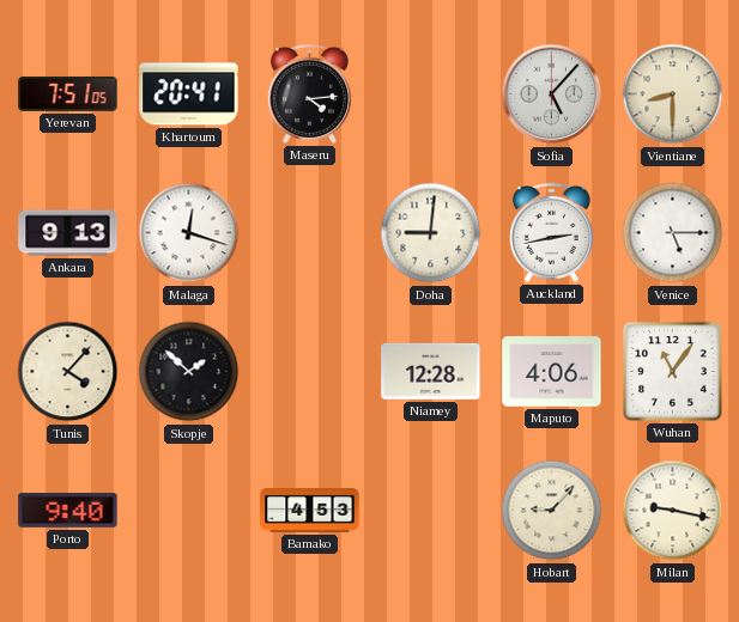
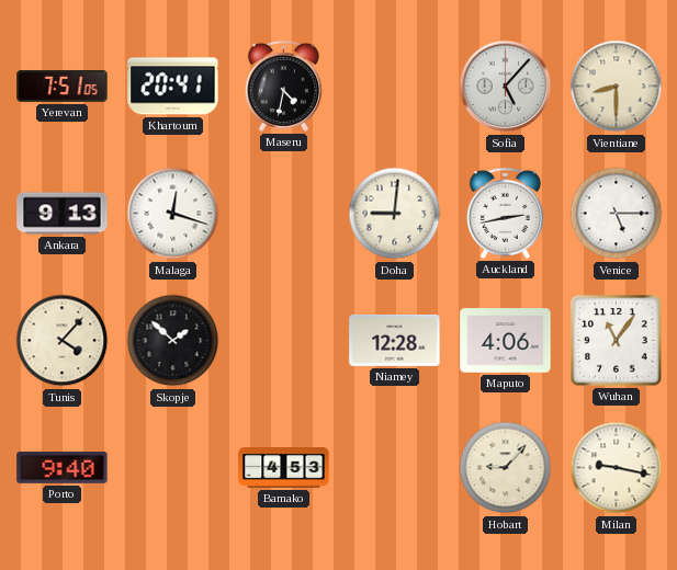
Maseru: 4:14 -> 4:32
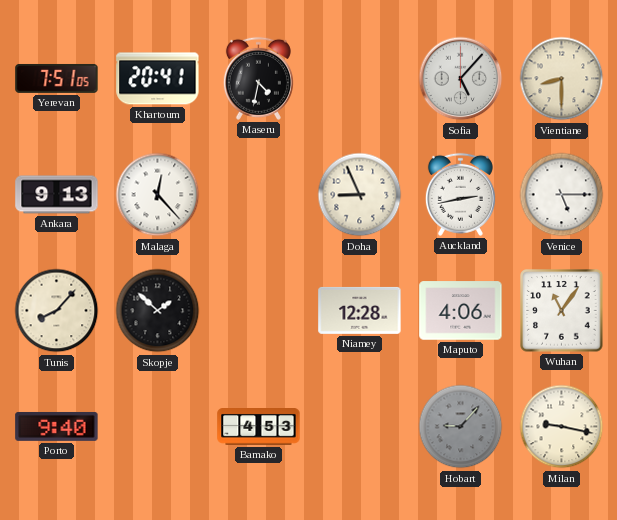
Malaga: 12:18 -> 12:23
Doha: 9:01 -> 8:56
Tunis: 4:07 -> 8:07
Hobart dial: cream -> grey
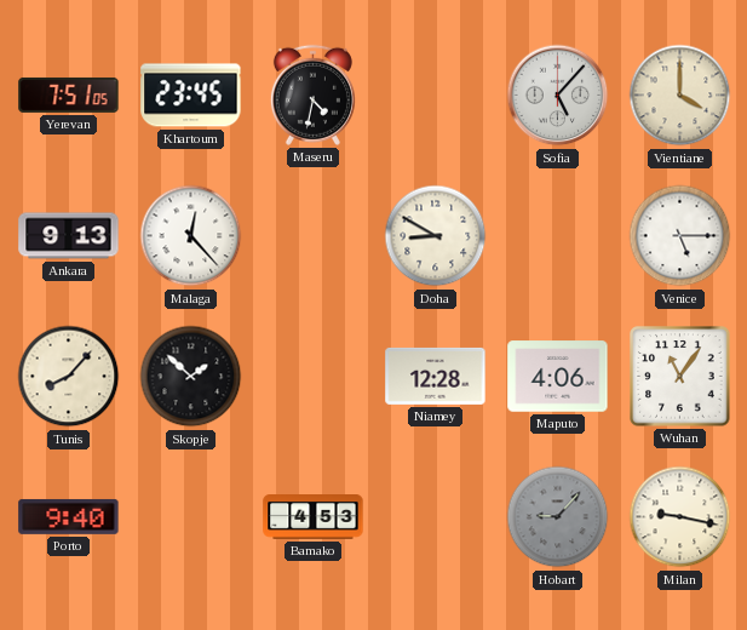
Khartoum: 20:41 -> 23:45
Vientiane: 8:30 -> 4:00
Doha: 8:56 -> 8:50
Auckland: 2:43 -> none
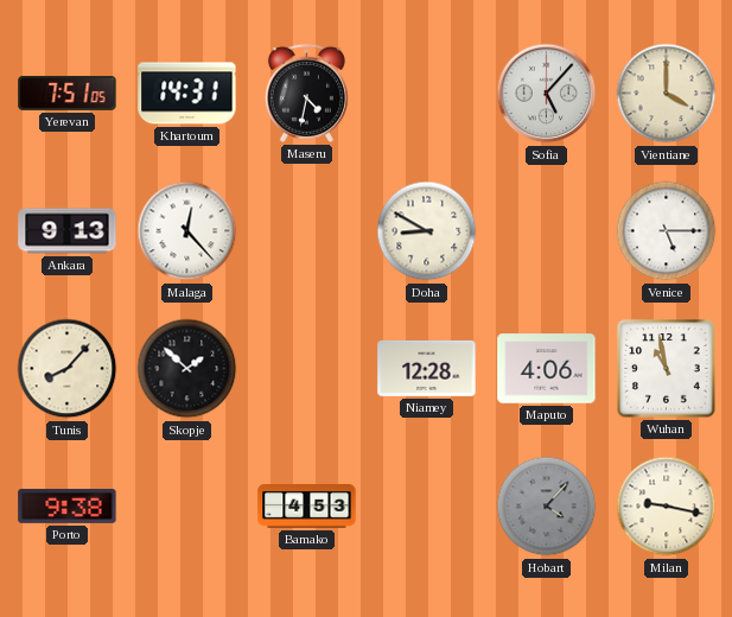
Khartoum: 23:45 -> 14:31
Wuhan: 11:06 -> 10:58
Porto: 9:40 -> 9:38
Hobart: 9:07 -> 4:07
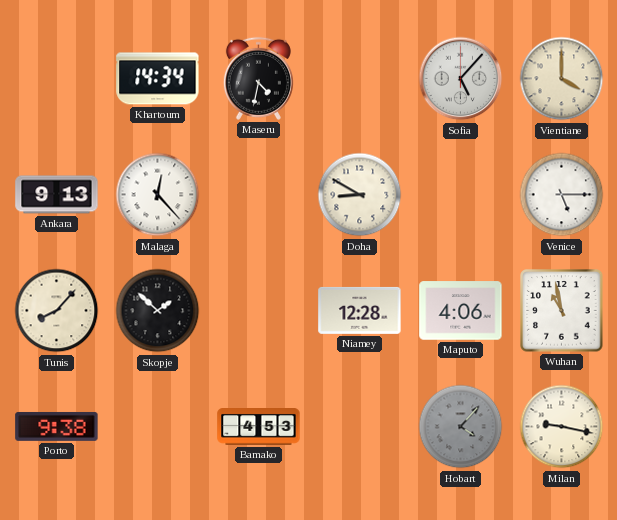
Yerevan: 7:51 -> none
Khartoum: 14:31 -> 14:34
